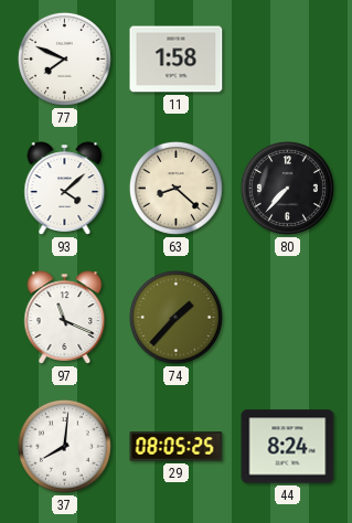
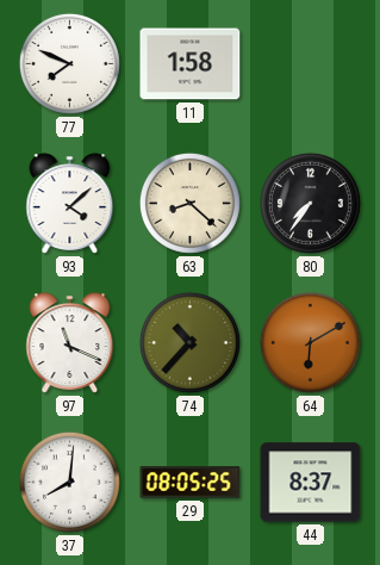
80: 7:37 -> 7:36
74: 1:37 -> 10:37
64: none -> 6:10
44: 8:24 -> 8:37
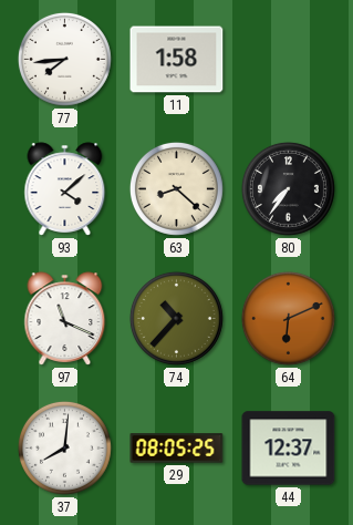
77: 7:49 -> 7:44
64: 6:10 -> 6:11
44: 8:37 -> 12:37
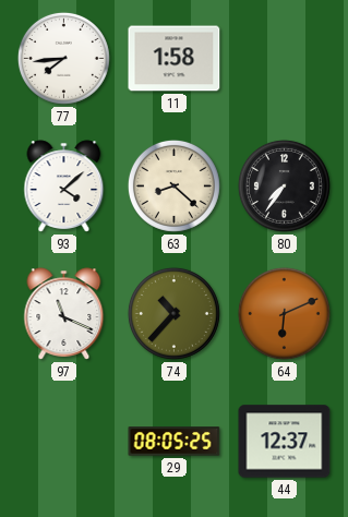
37: 8:01 -> none
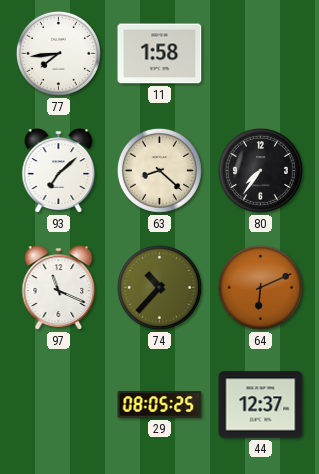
93: 4:08 -> 7:08
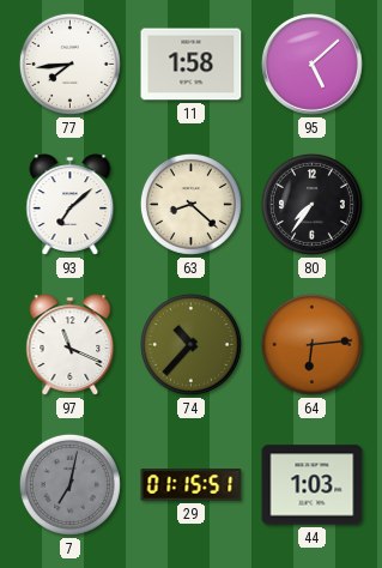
95: none -> 5:08
64: 6:11 -> 6:14
7: none -> 7:02
29: 08:05 -> 01:15
44: 12:37 -> 1:03
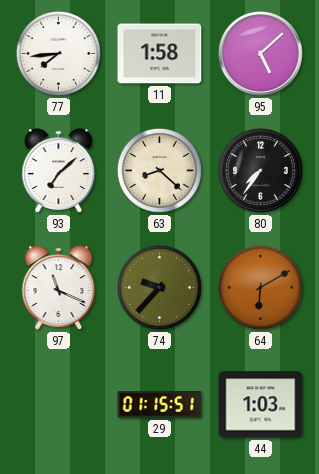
74: 10:37 -> 9:37
64: 6:14 -> 6:10
7: 7:02 -> none
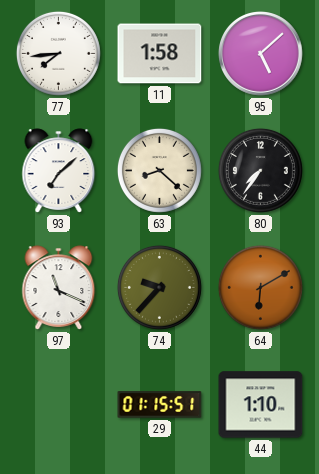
44: 1:03 -> 1:10
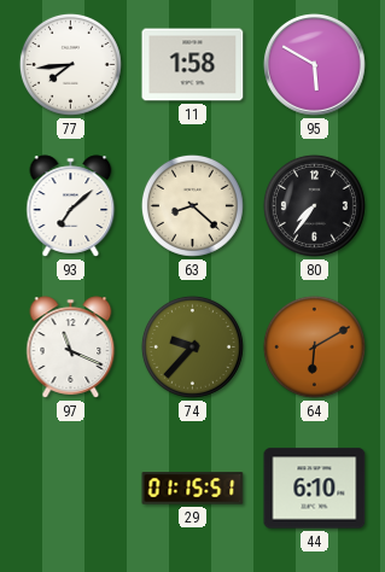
95: 5:08 -> 5:50
44: 1:10 -> 6:10
